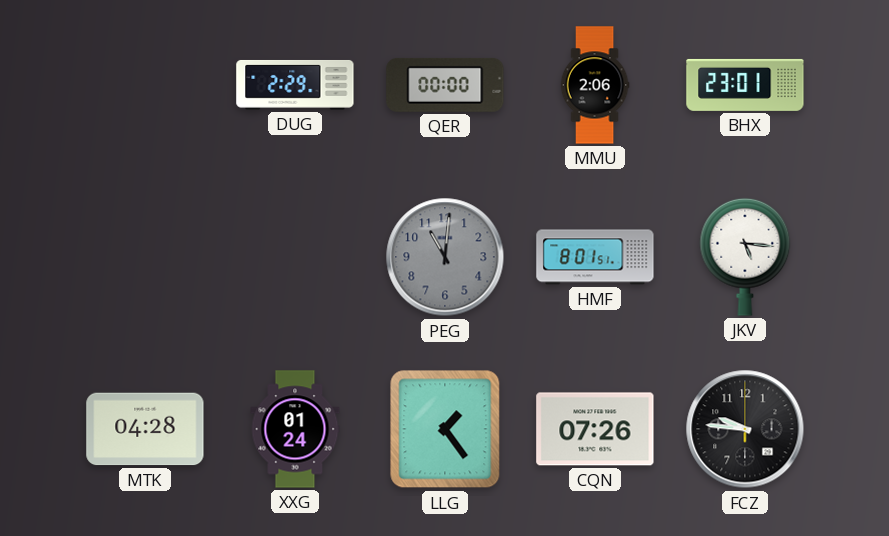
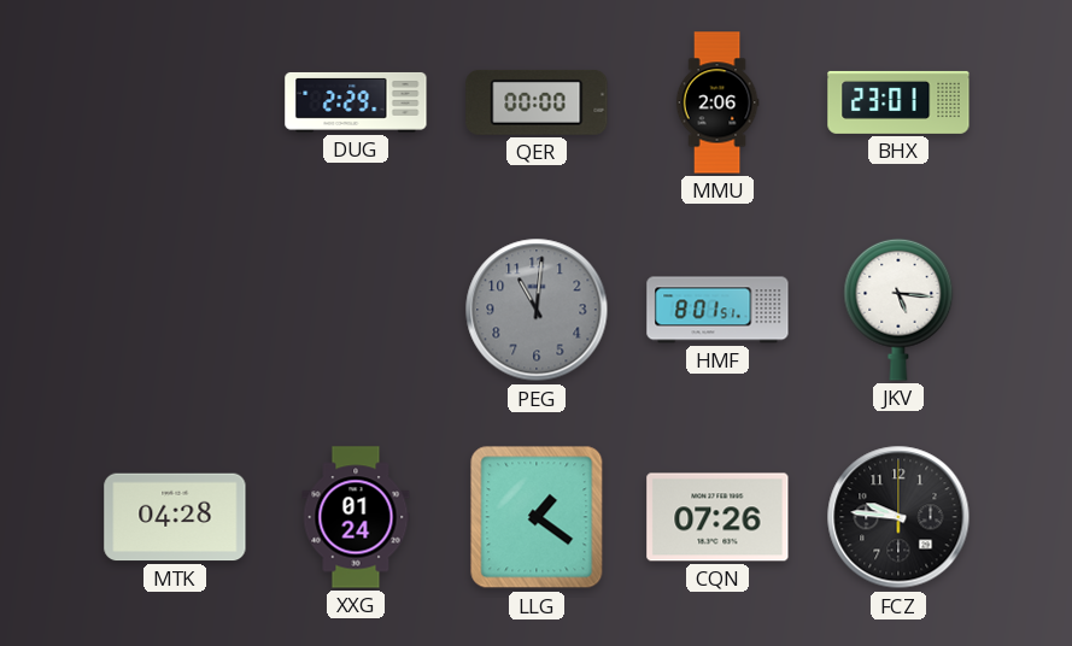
LLG: 1:24 -> 1:21
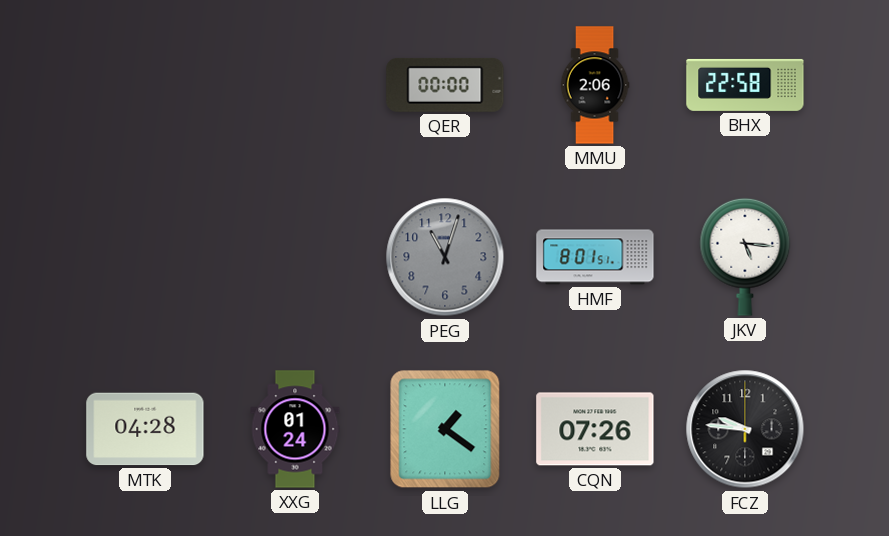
DUG: 2:29 -> none
BHX: 23:01 -> 22:58
PEG: 11:01 -> 11:03
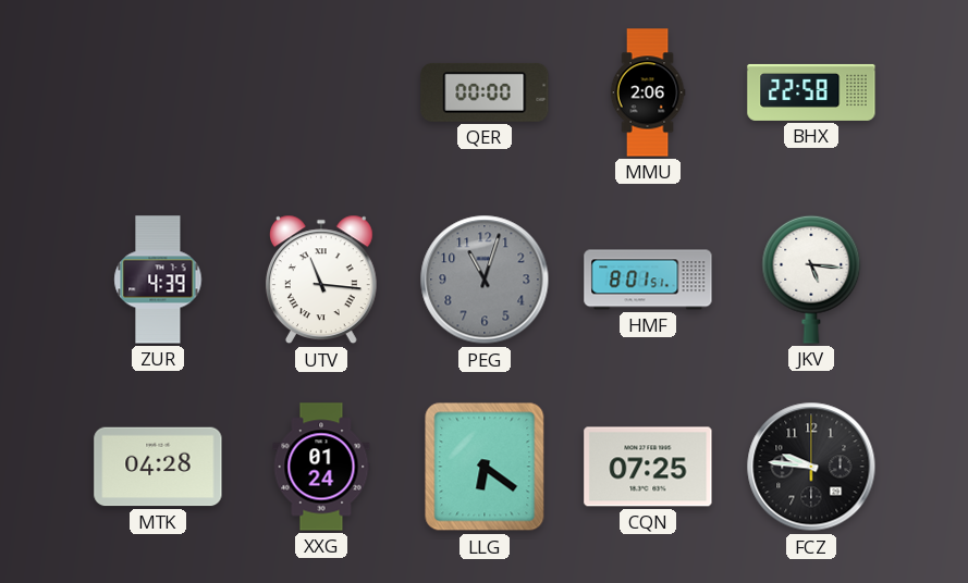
ZUR: none -> 4:39
UTV: none -> 11:16
LLG: 1:21 -> 6:21
CQN: 07:26 -> 07:25
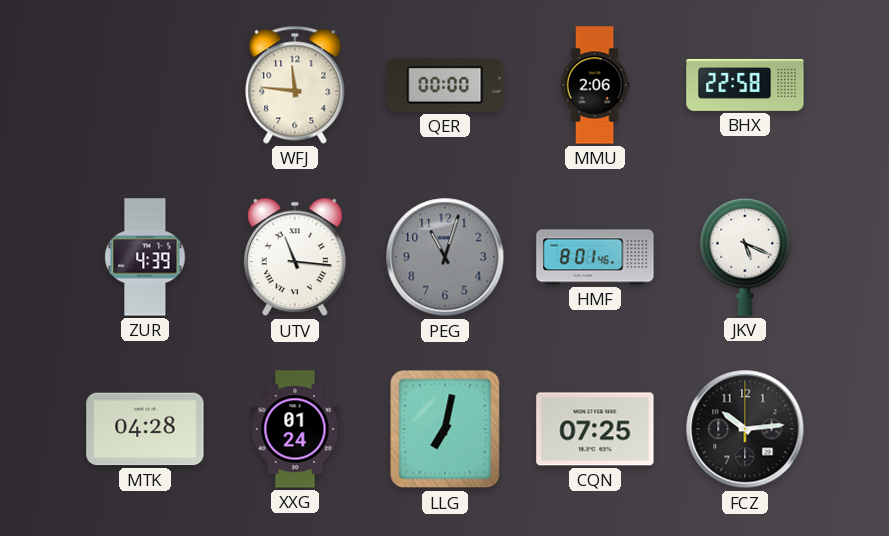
WFJ: none -> 11:46
HMF: 8:01:51 -> 8:01:46
JKV: 5:16 -> 5:19
LLG: 6:21 -> 7:02
FCZ: 9:46 -> 10:14
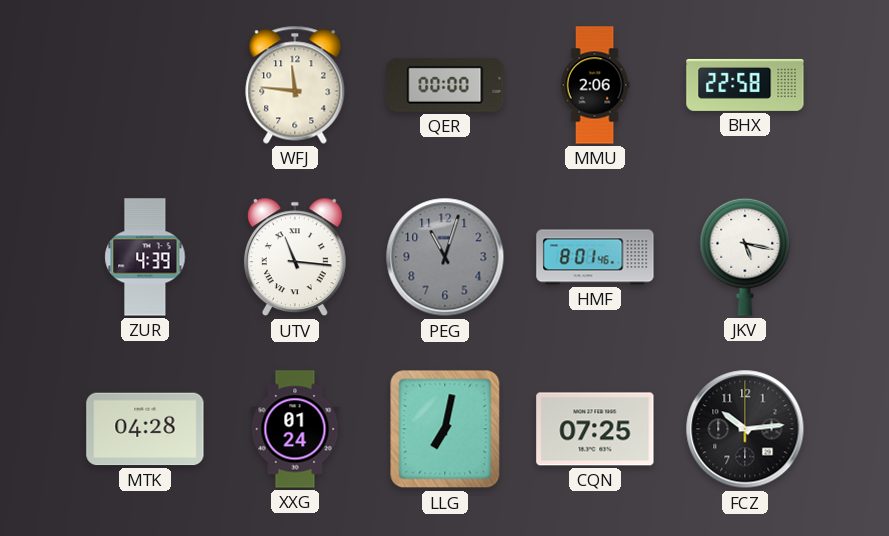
JKV: 5:19 -> 5:17
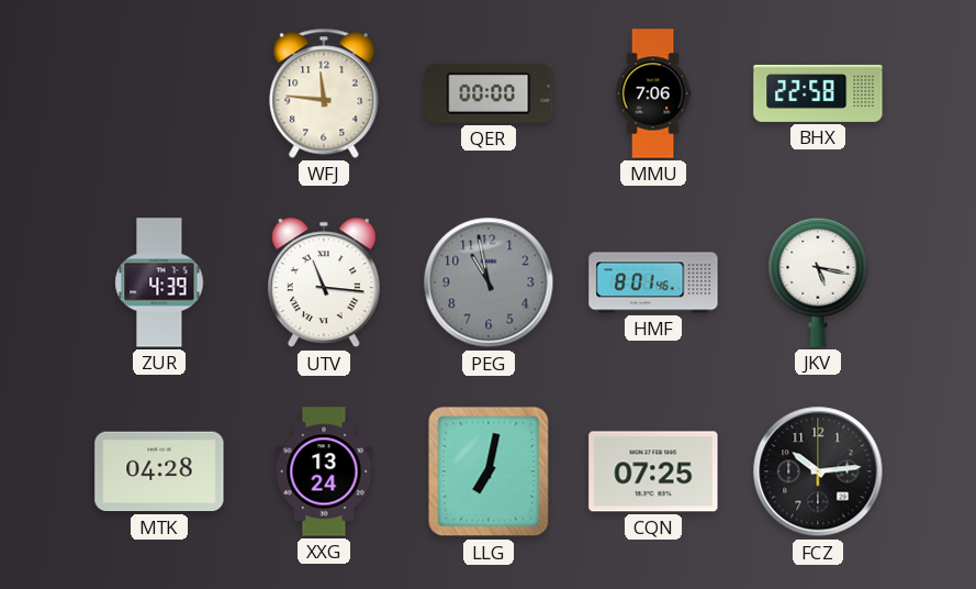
MMU: 2:06 -> 7:06
PEG: 11:03 -> 10:58
XXG: 01:24 -> 13:24
